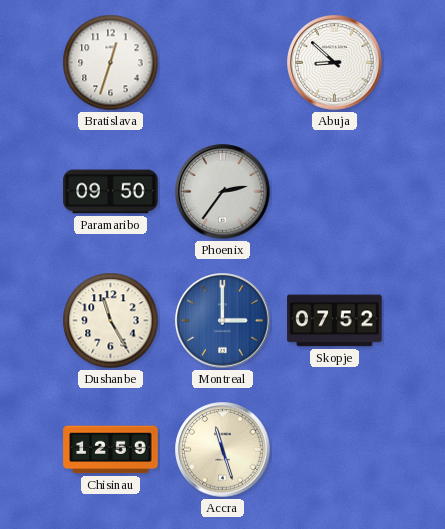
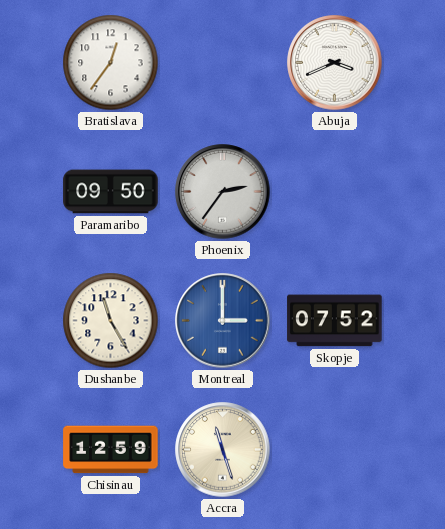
Bratislava: 12:33 -> 12:36
Abuja: 8:52 -> 3:41
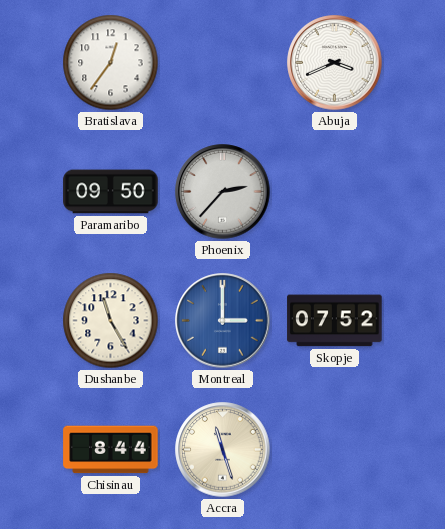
Phoenix: 2:36 -> 2:37
Chisinau: 12:59 -> 8:44
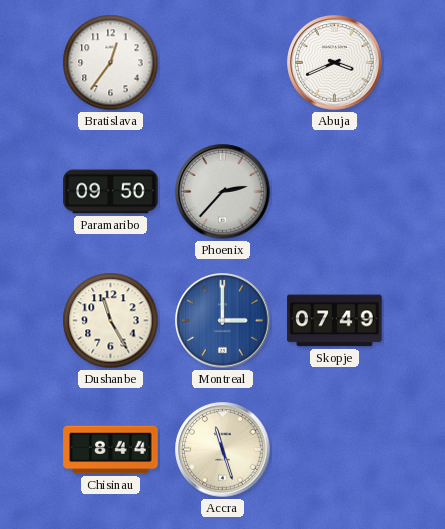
Skopje: 07:52 -> 07:49
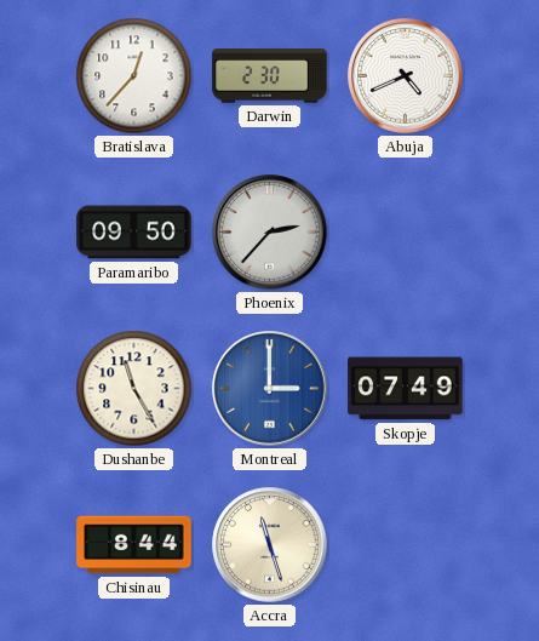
Bratislava: 12:36 -> 12:37
Darwin: none -> 2:30
Abuja: 3:41 -> 4:41
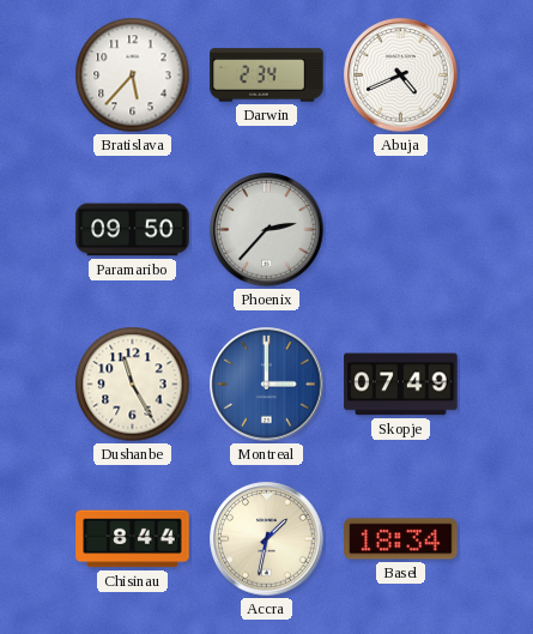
Bratislava: 12:37 -> 5:37
Darwin: 2:30 -> 2:34
Accra: 11:27 -> 1:32
Basel: none -> 18:34
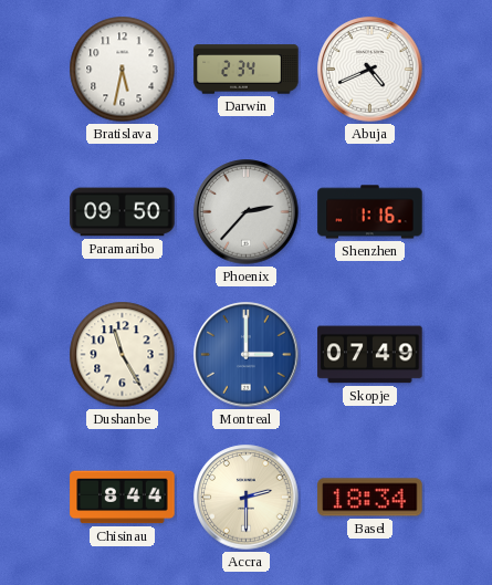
Bratislava: 5:37 -> 5:32
Shenzhen: none -> 1:16
Accra: 1:32 -> 2:30
